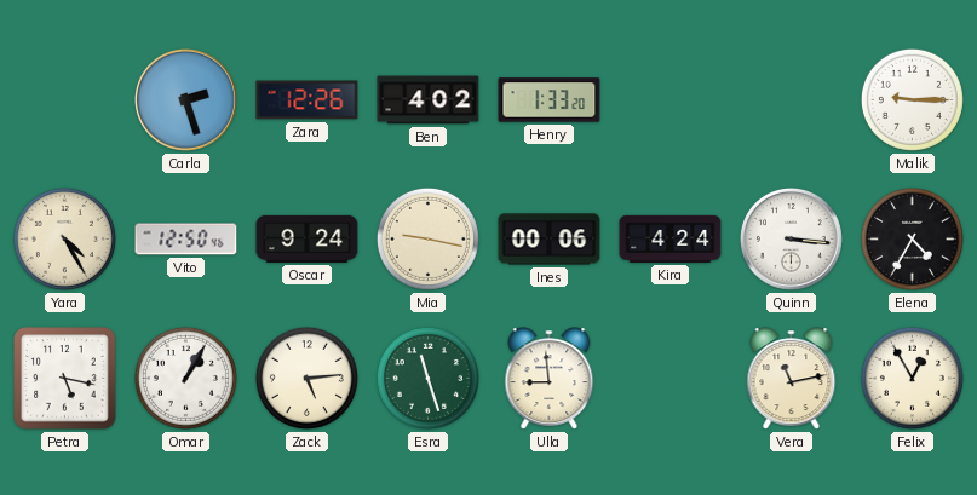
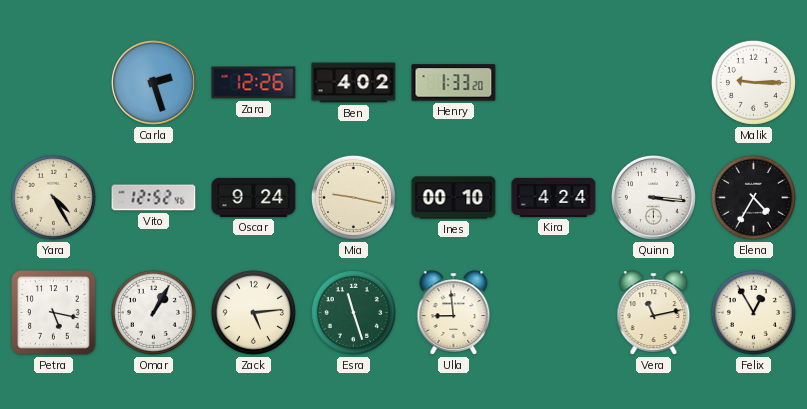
Vito: 12:50 -> 12:52
Ines: 00:06 -> 00:10
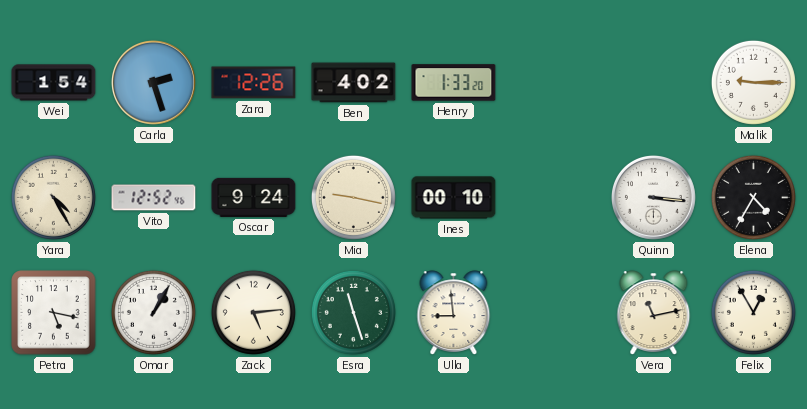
Wei: none -> 1:54
Kira: 4:24 -> none
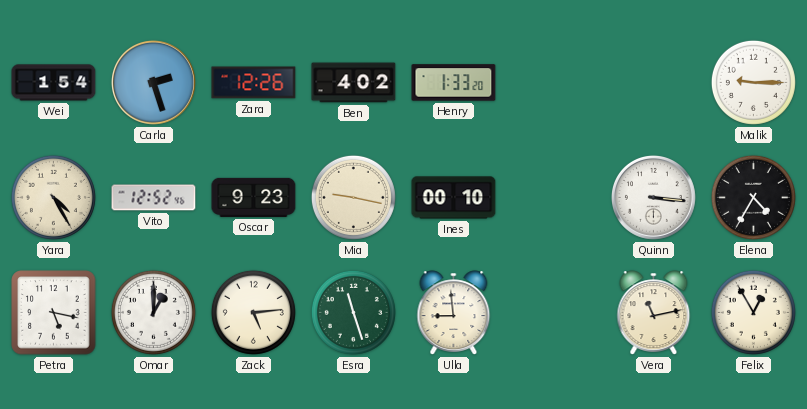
Oscar: 9:24 -> 9:23
Omar: 1:05 -> 1:00
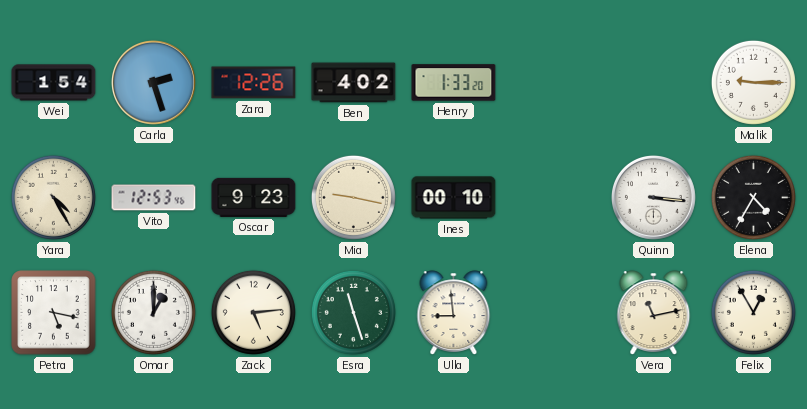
Vito: 12:52 -> 12:53
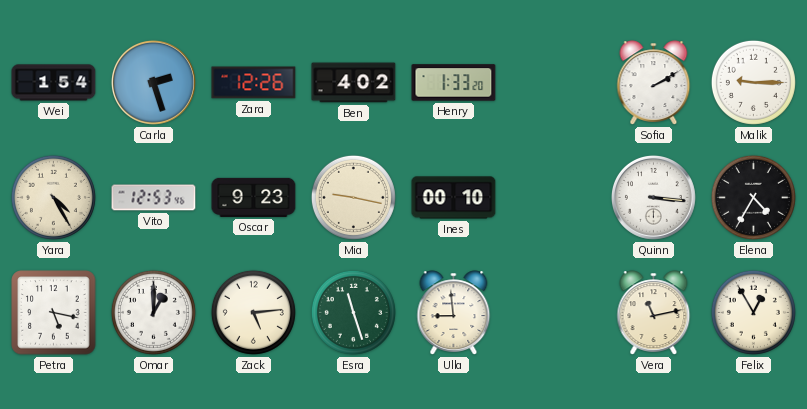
Sofia: none -> 2:10
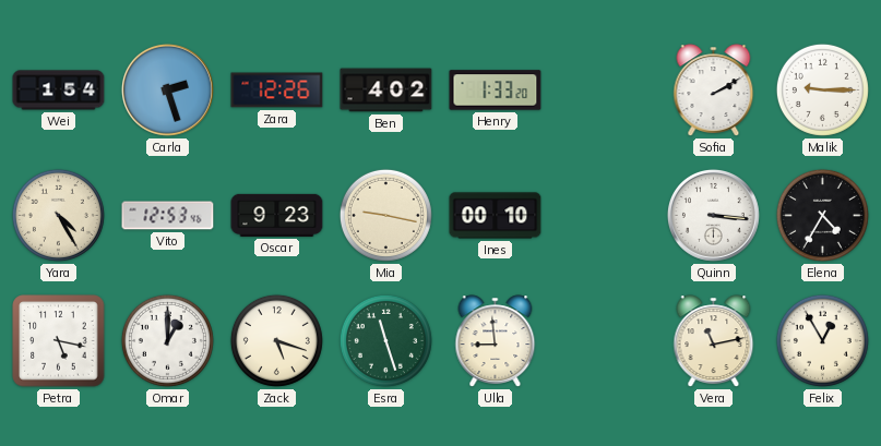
Zack: 5:14 -> 5:18
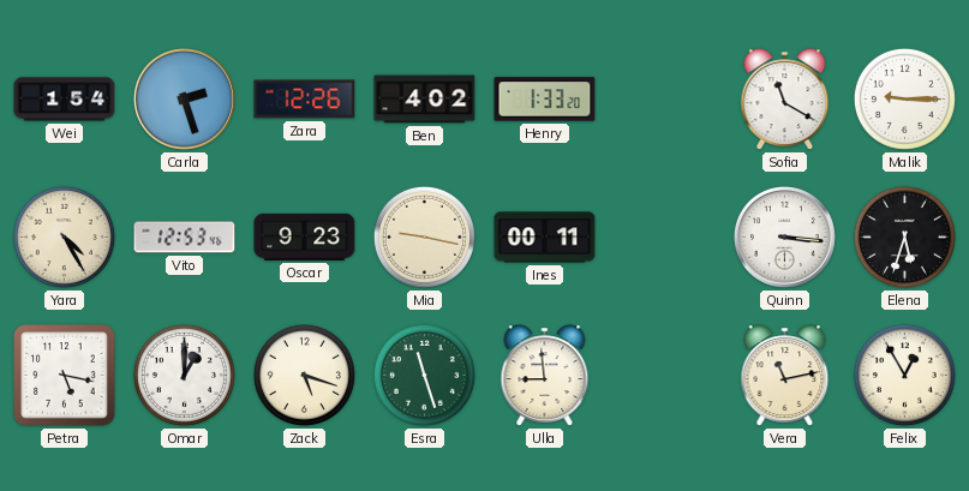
Sofia: 2:10 -> 11:20
Ines: 00:10 -> 00:11
Elena: 4:35 -> 5:33
